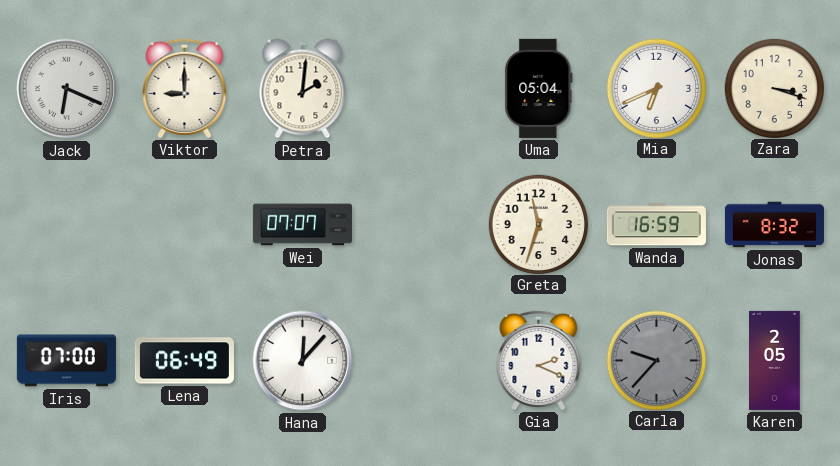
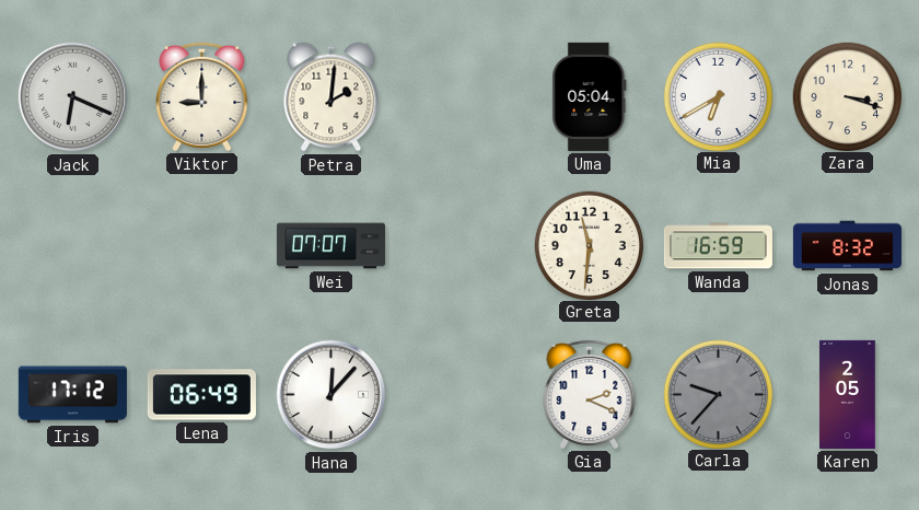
Mia: 6:41 -> 6:40
Greta: 11:33 -> 11:31
Iris: 07:00 -> 17:12
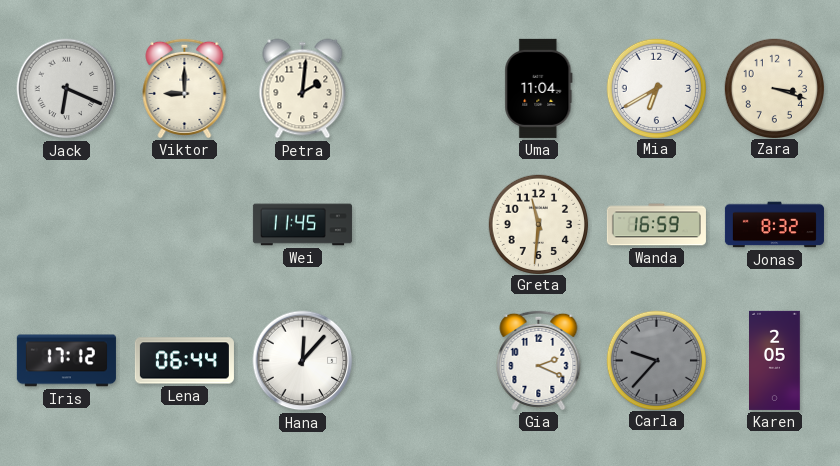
Uma: 05:04 -> 11:04
Wei: 07:07 -> 11:45
Lena: 06:49 -> 06:44
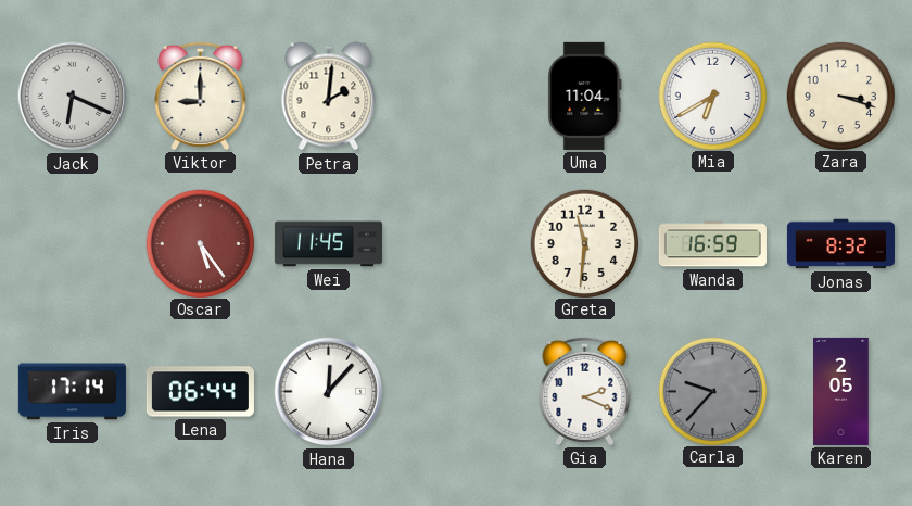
Oscar: none -> 5:24
Iris: 17:12 -> 17:14
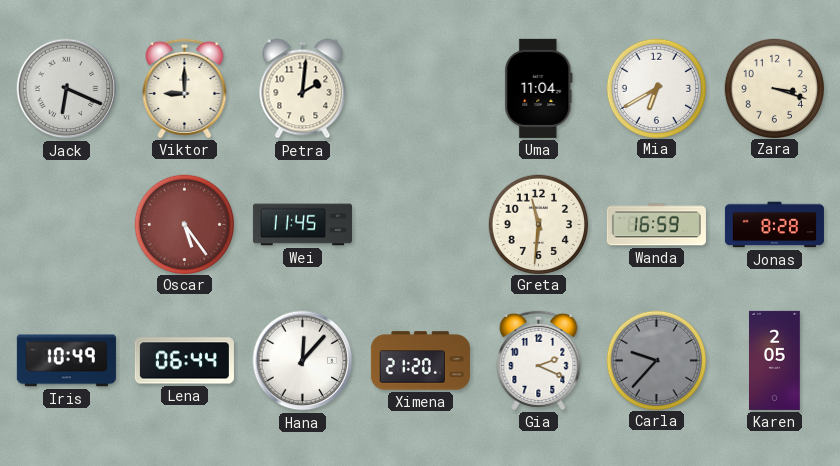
Jonas: 8:32 -> 8:28
Iris: 17:14 -> 10:49
Ximena: none -> 21:20
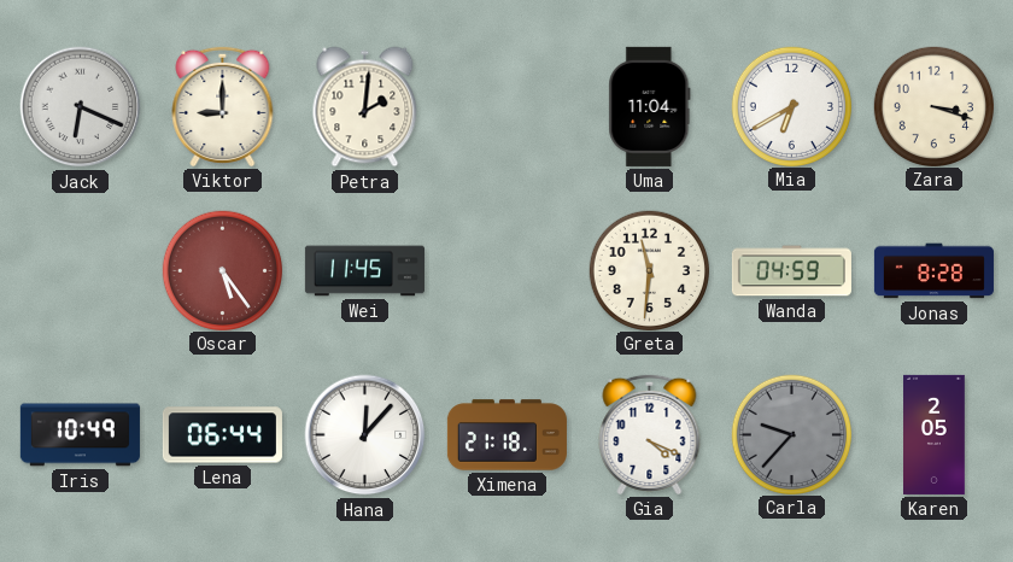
Wanda: 16:59 -> 04:59
Ximena: 21:20 -> 21:18
Gia: 2:19 -> 4:19
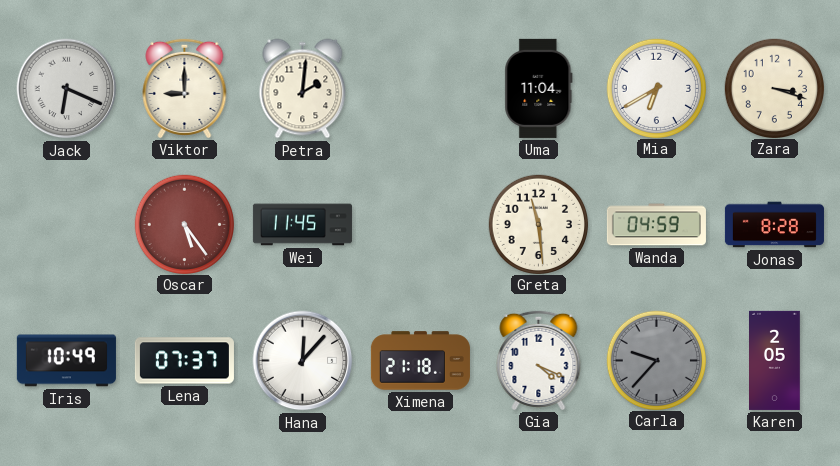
Greta: 11:31 -> 11:29
Lena: 06:44 -> 07:37
